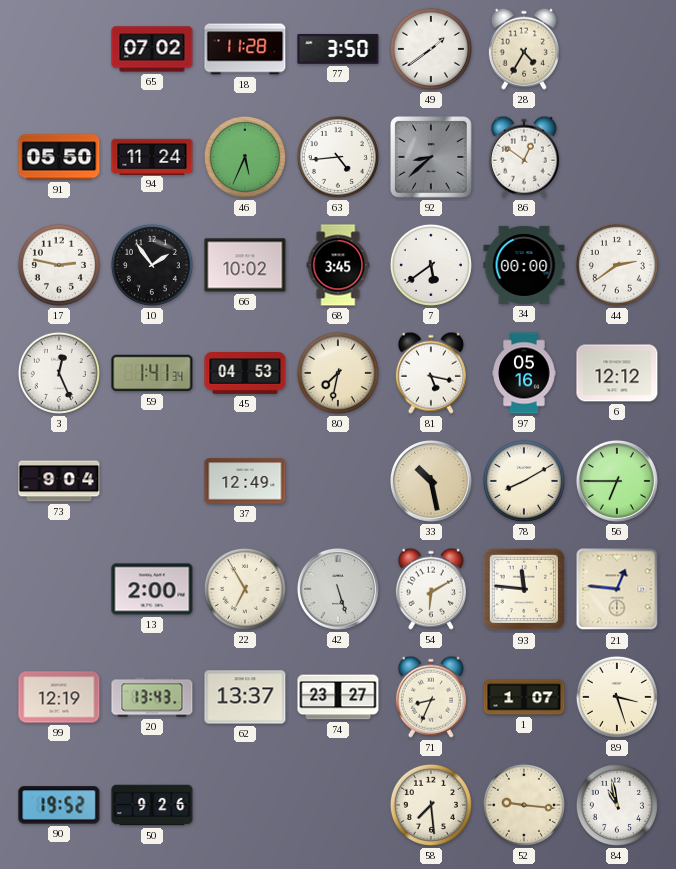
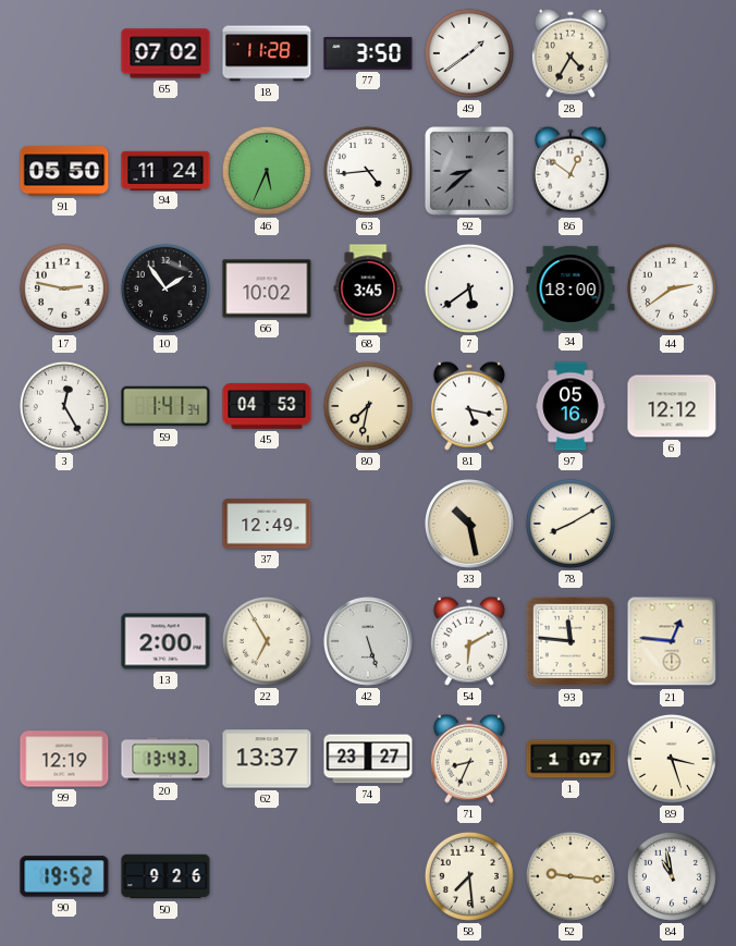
34: 00:00 -> 18:00
3: 12:26 -> 12:25
73: 9:04 -> none
56: 6:45 -> none
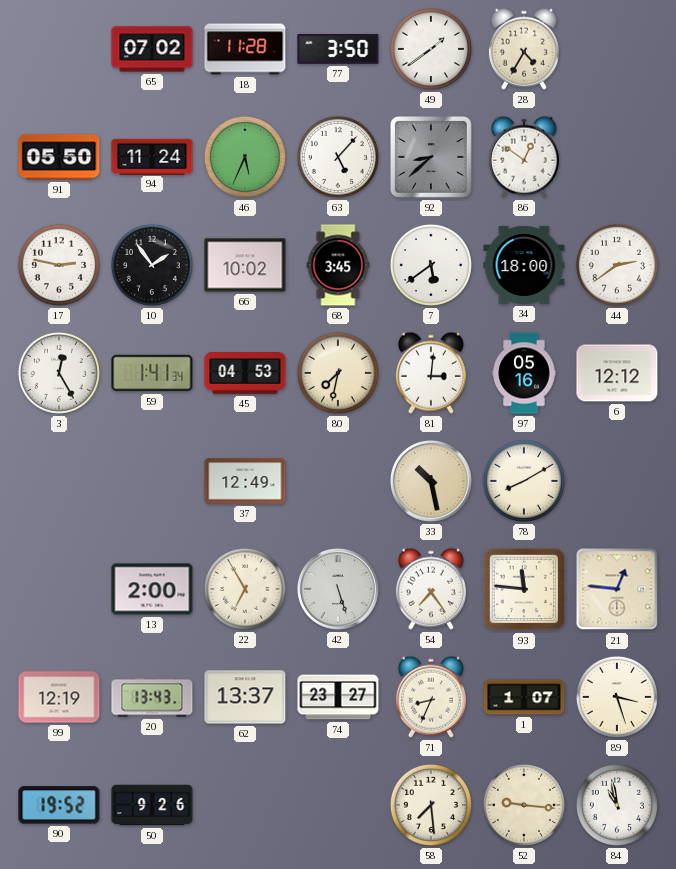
63: 4:44 -> 5:07
81: 5:17 -> 3:01
54: 6:10 -> 7:24
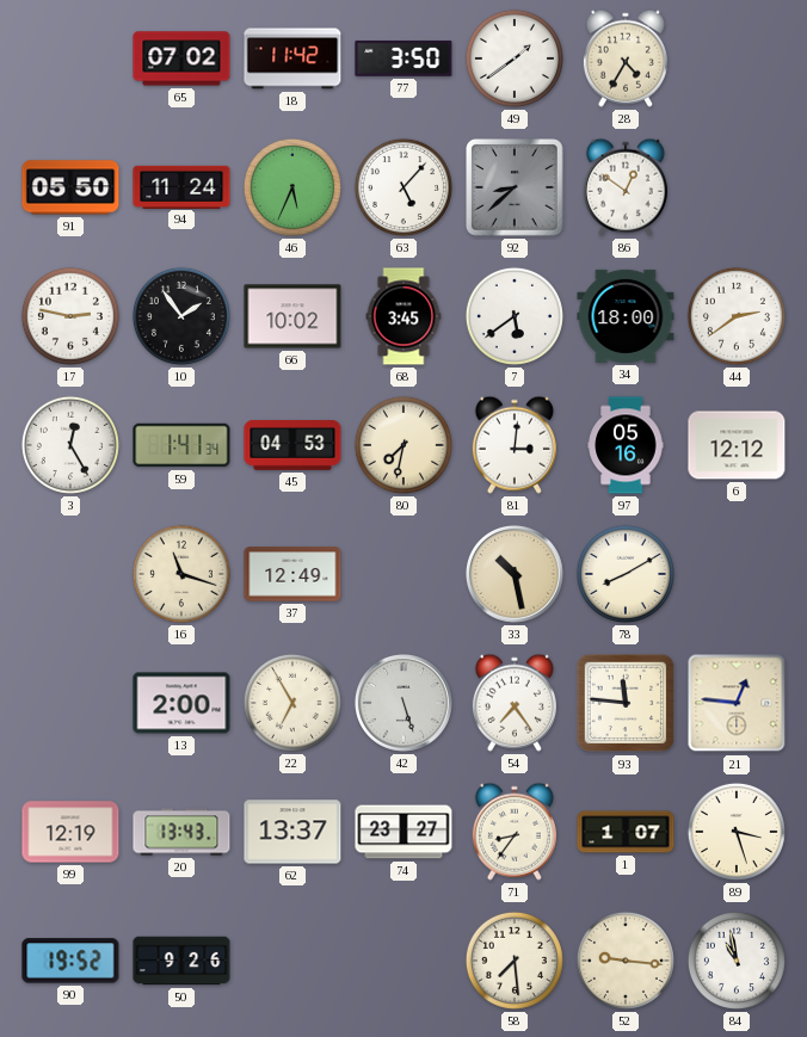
18: 11:28 -> 11:42
16: none -> 11:18
71: 8:34 -> 8:36
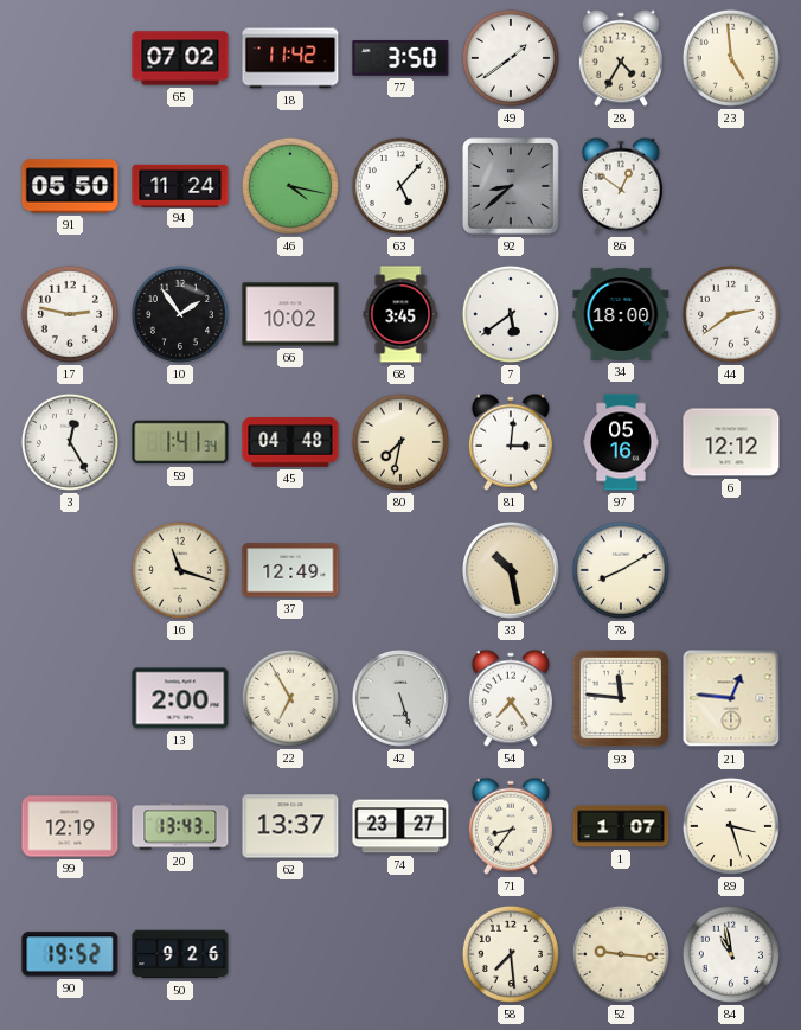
23: none -> 4:59
46: 5:34 -> 4:17
45: 04:53 -> 04:48
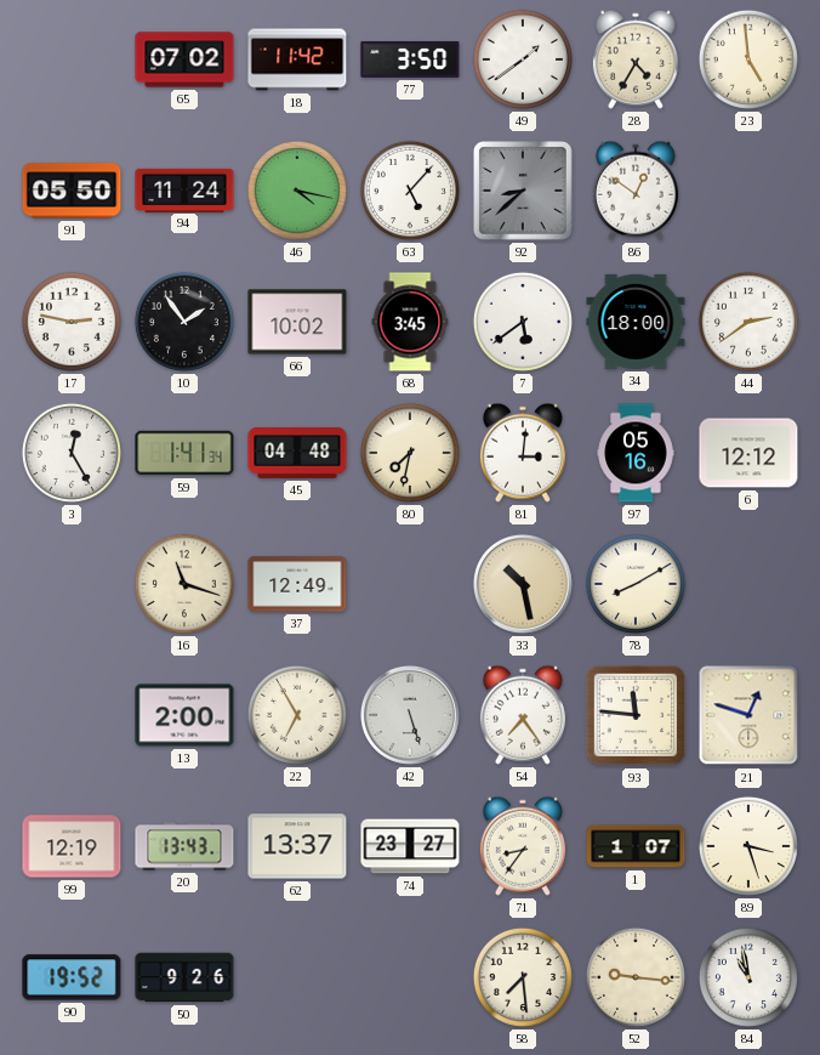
21: 12:46 -> 12:48
